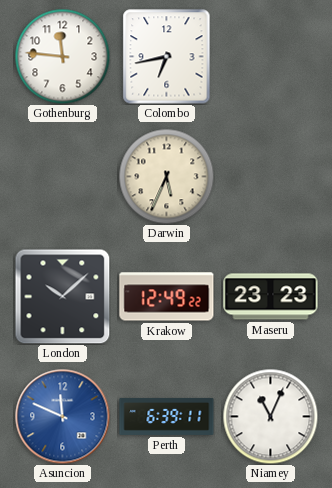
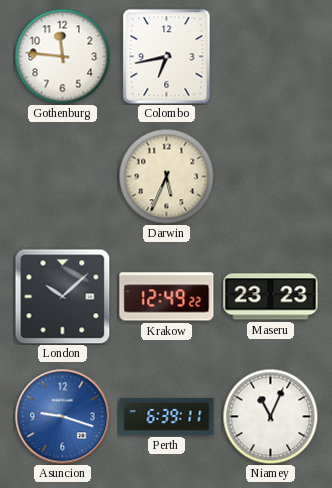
Asuncion: 11:49 -> 9:18
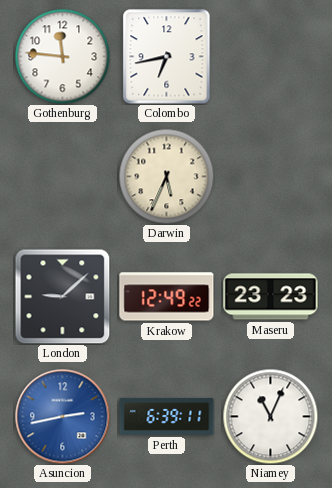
London: 10:08 -> 9:08
Asuncion: 9:18 -> 2:43
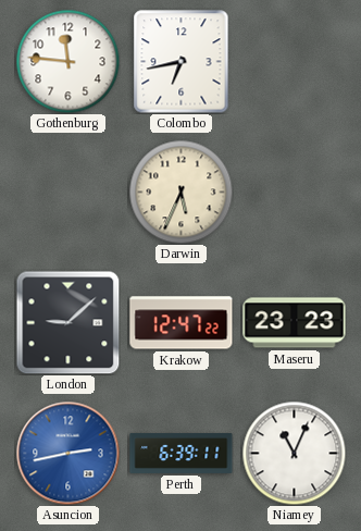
Krakow: 12:49 -> 12:47
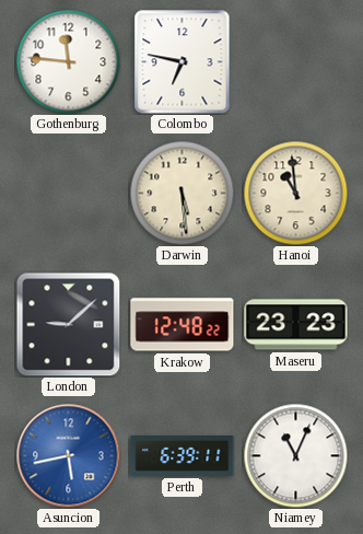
Colombo: 6:43 -> 6:47
Darwin: 5:34 -> 5:29
Hanoi: none -> 10:59
Krakow: 12:47 -> 12:48
Asuncion: 2:43 -> 5:43
